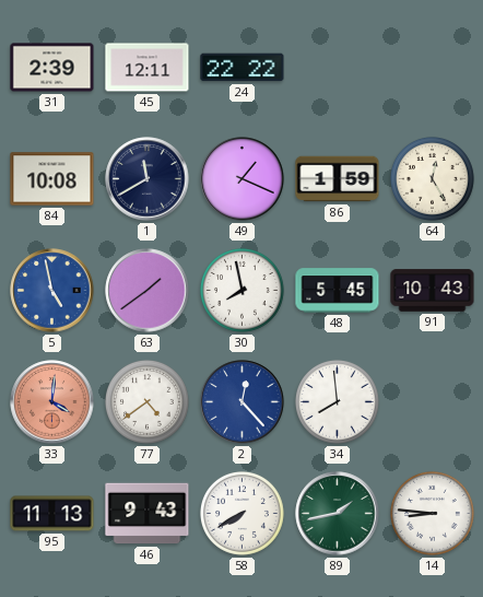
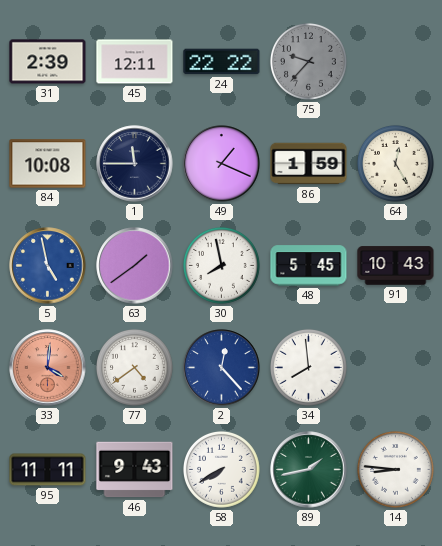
75: none -> 9:37
1: 11:40 -> 11:45
95: 11:13 -> 11:11
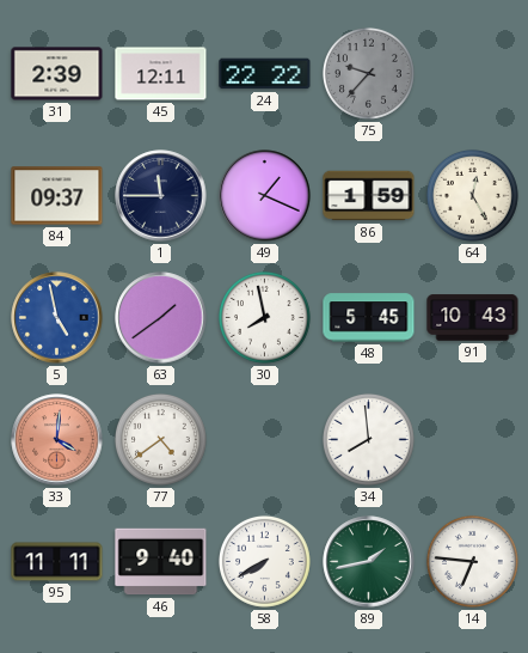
84: 10:08 -> 09:37
2: 12:23 -> none
46: 9:43 -> 9:40
14: 8:46 -> 6:46
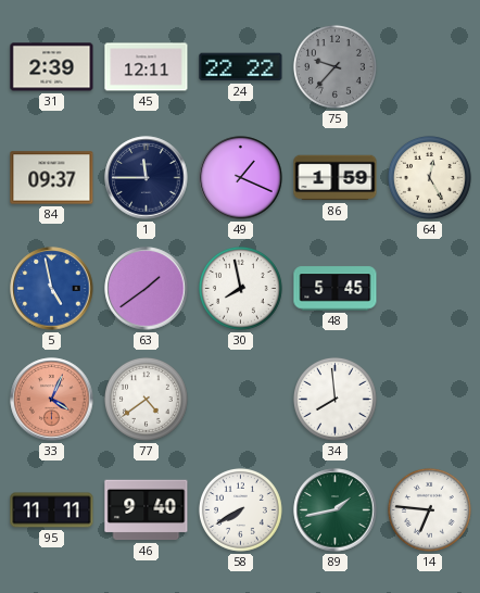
91: 10:43 -> none
33: 4:01 -> 4:04
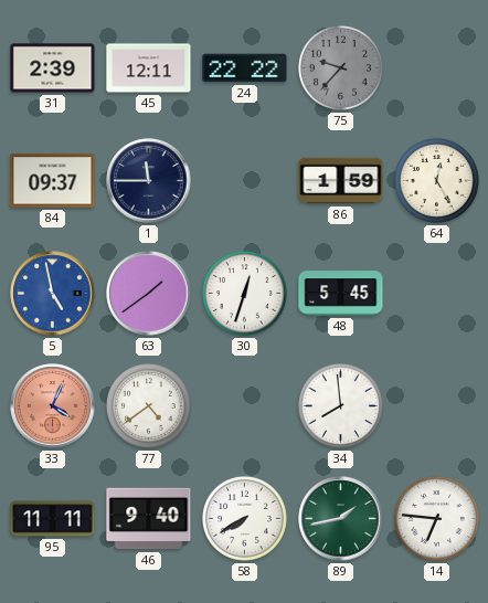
49: 1:19 -> none
30: 7:58 -> 12:33
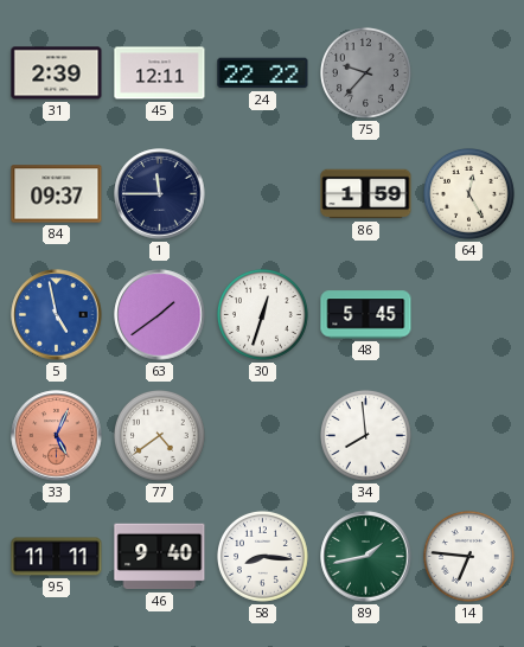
33: 4:04 -> 5:04
58: 7:40 -> 8:16
